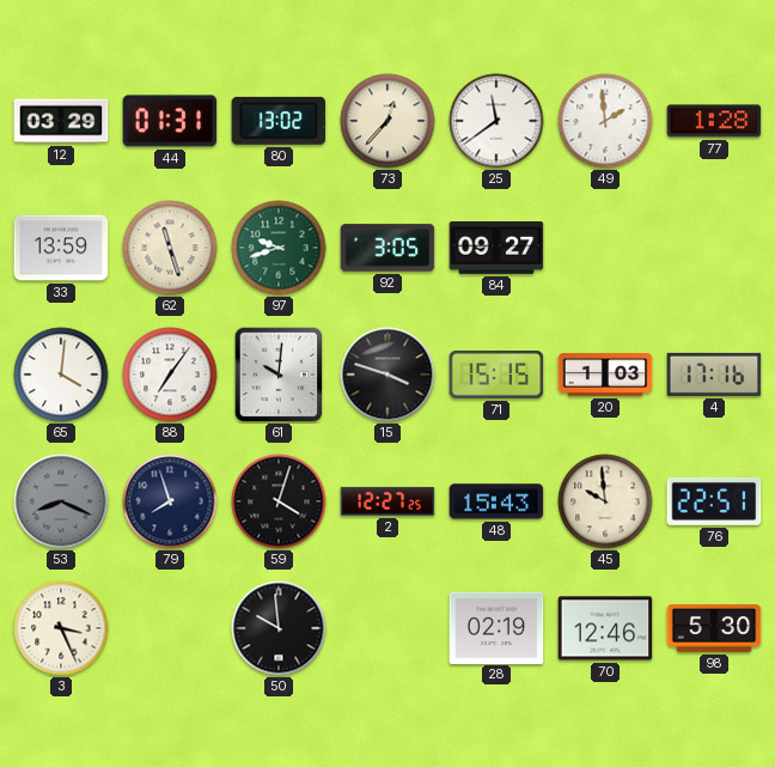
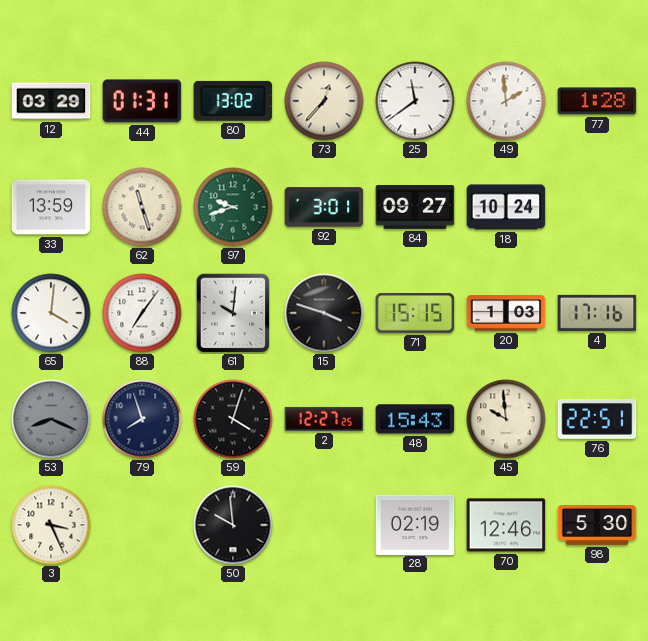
92: 3:05 -> 3:01
18: none -> 10:24
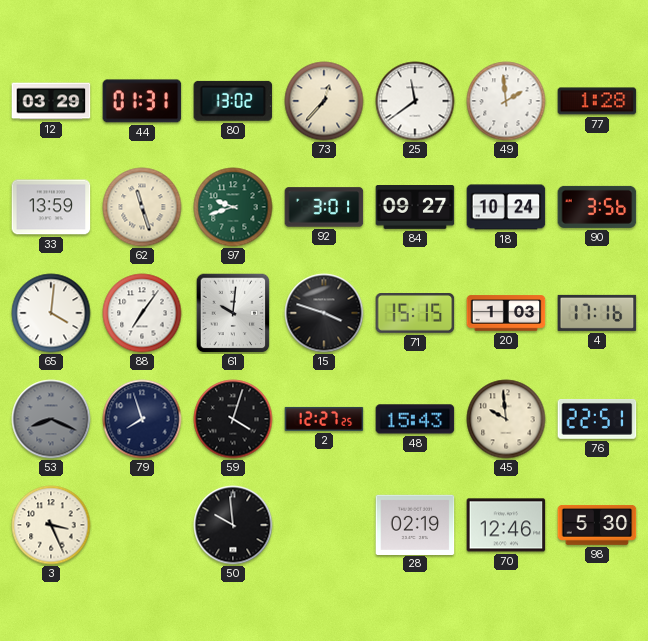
90: none -> 3:56
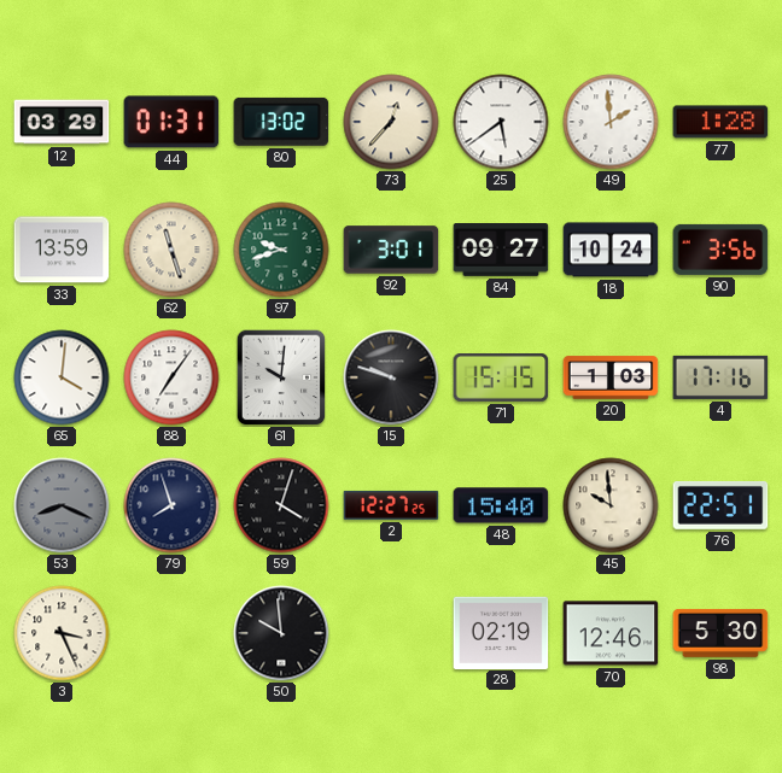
25: 11:39 -> 5:39
15: 3:48 -> 9:48
48: 15:43 -> 15:40
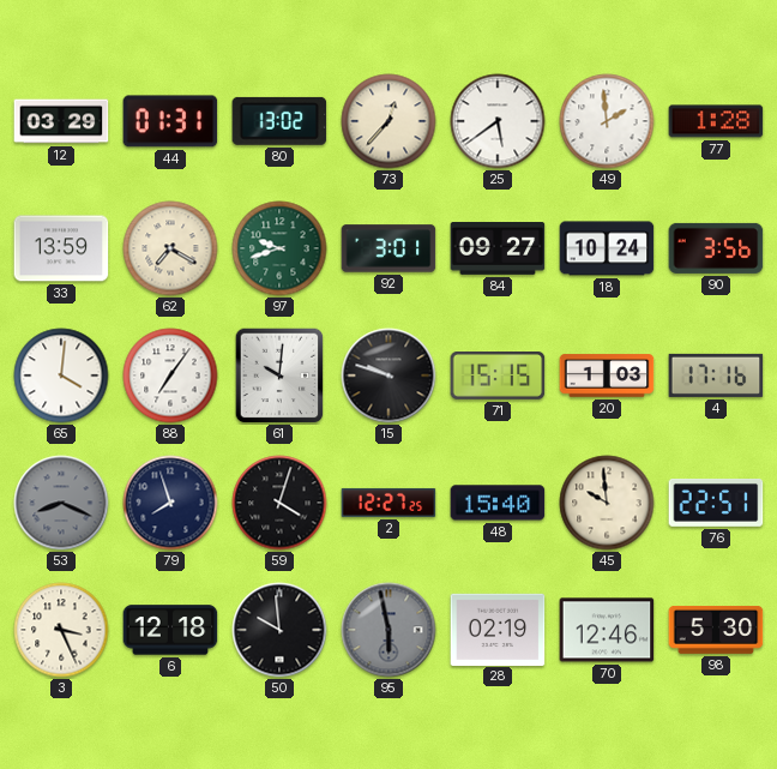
62: 11:27 -> 7:20
6: none -> 12:18
95: none -> 5:58
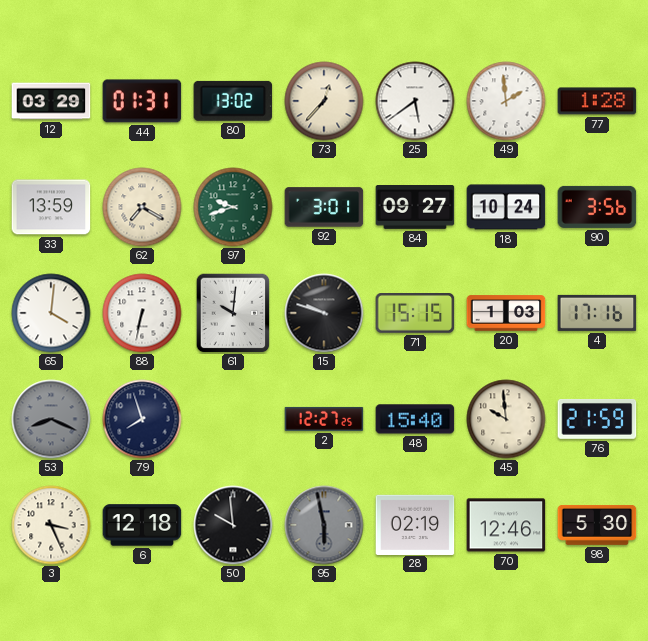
88: 7:06 -> 6:32
59: 4:03 -> none
76: 22:51 -> 21:59
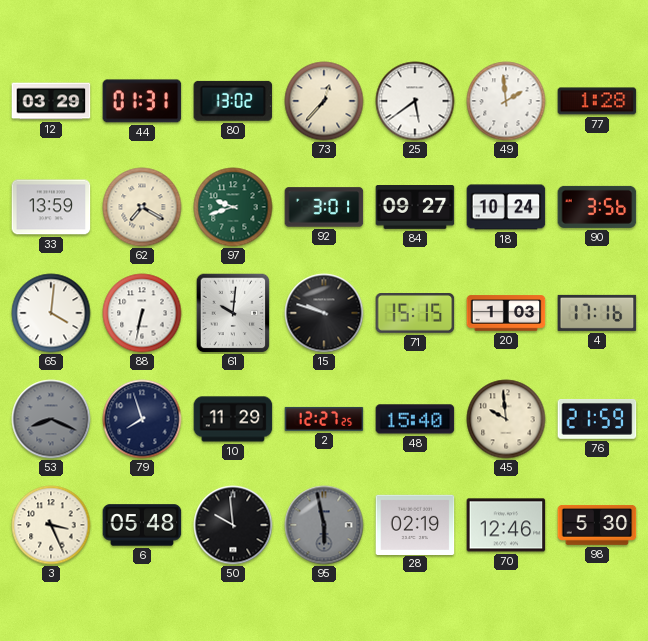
10: none -> 11:29
6: 12:18 -> 05:48
